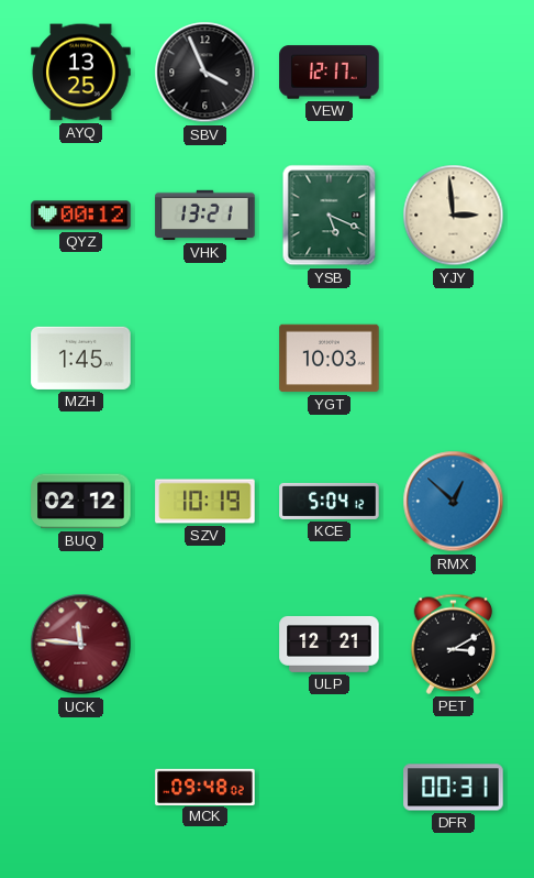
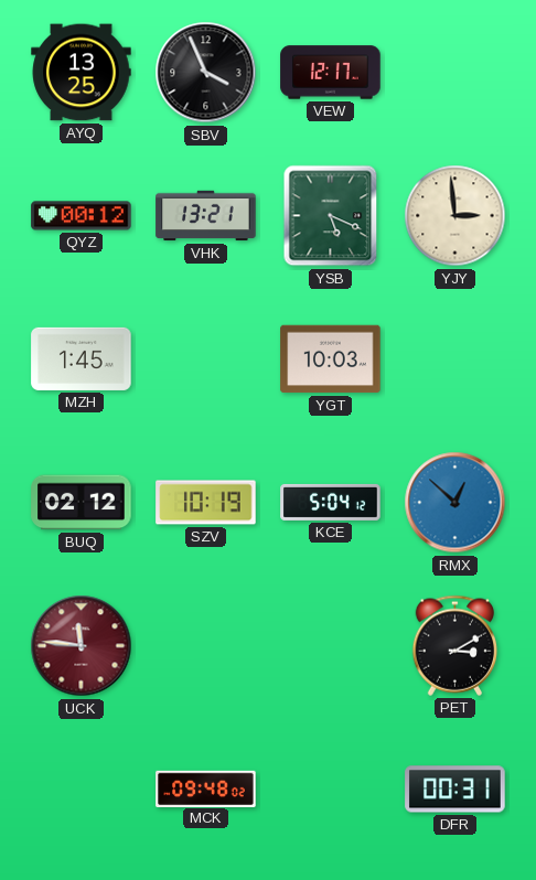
ULP: 12:21 -> none
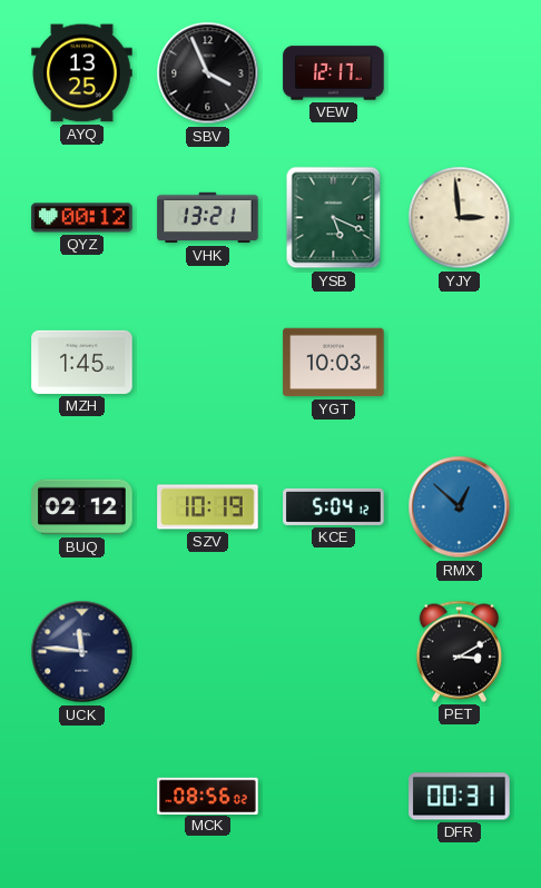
UCK dial: burgundy -> navy
MCK: 09:48 -> 08:56
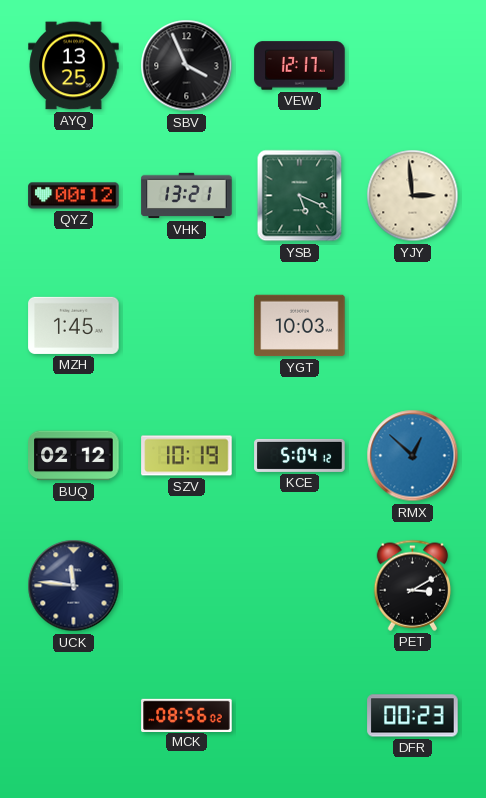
DFR: 00:31 -> 00:23
